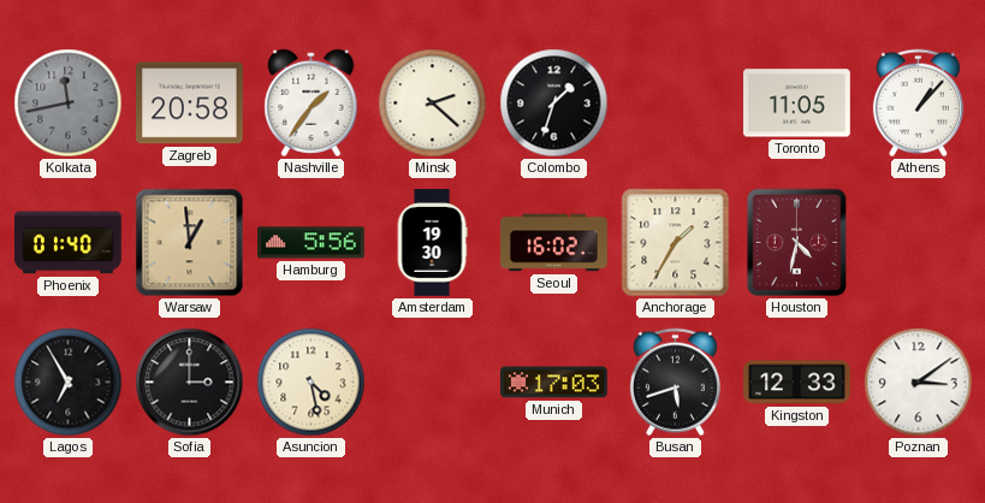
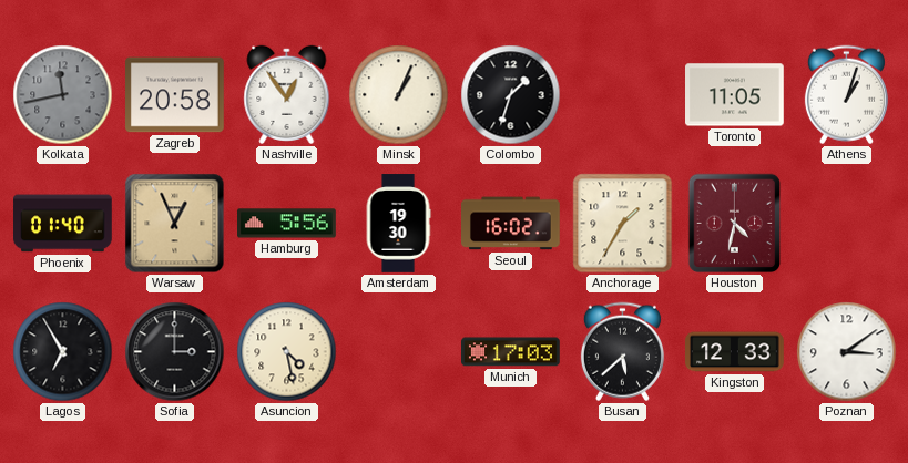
Nashville: 1:36 -> 12:54
Minsk: 2:22 -> 1:04
Athens: 1:07 -> 1:03
Warsaw: 12:59 -> 12:56
Busan: 5:42 -> 5:38
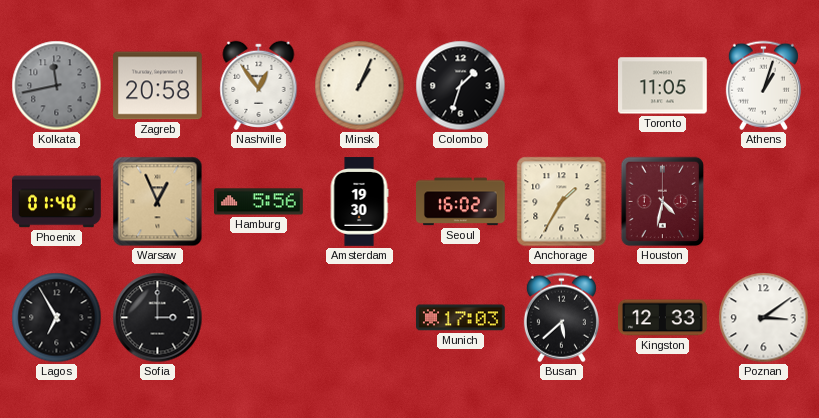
Asuncion: 4:28 -> none
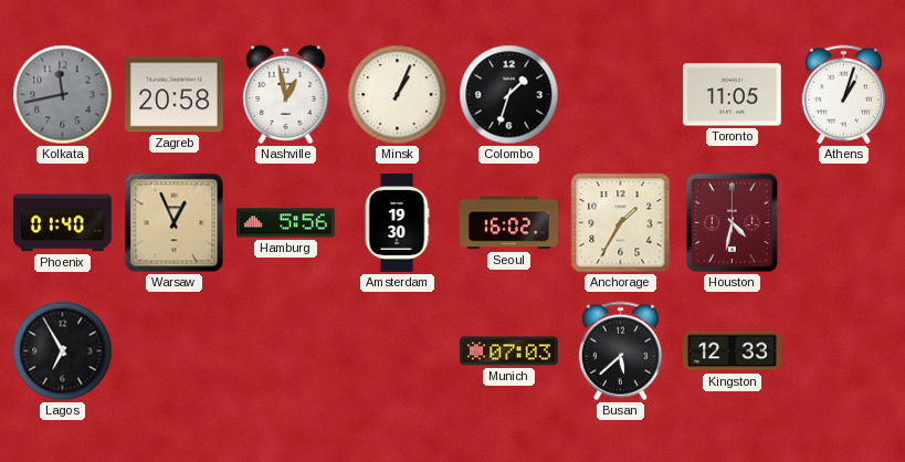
Nashville: 12:54 -> 12:58
Sofia: 3:00 -> none
Munich: 17:03 -> 07:03
Poznan: 3:09 -> none
